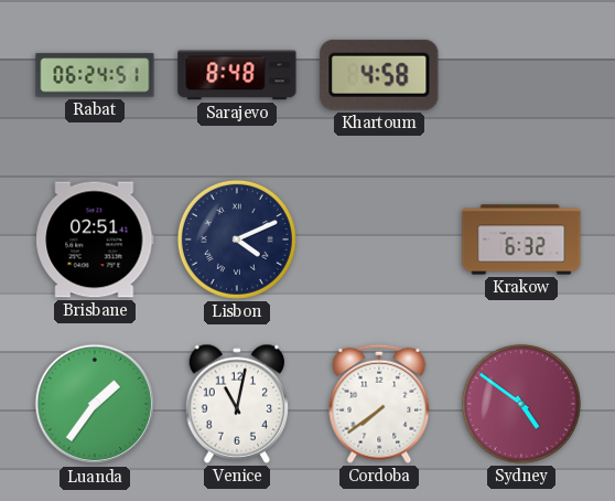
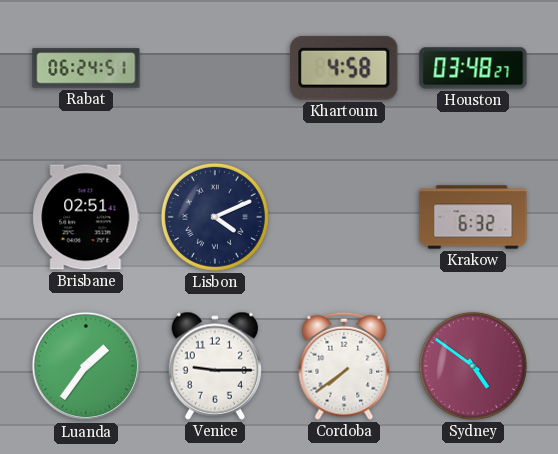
Sarajevo: 8:48 -> none
Houston: none -> 03:48
Venice: 11:02 -> 9:15
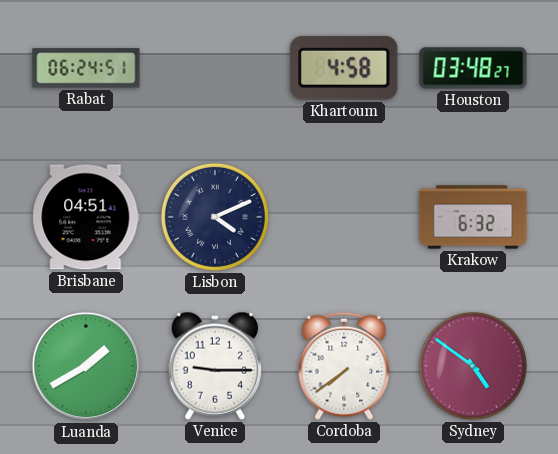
Brisbane: 02:51 -> 04:51
Luanda: 1:36 -> 1:40
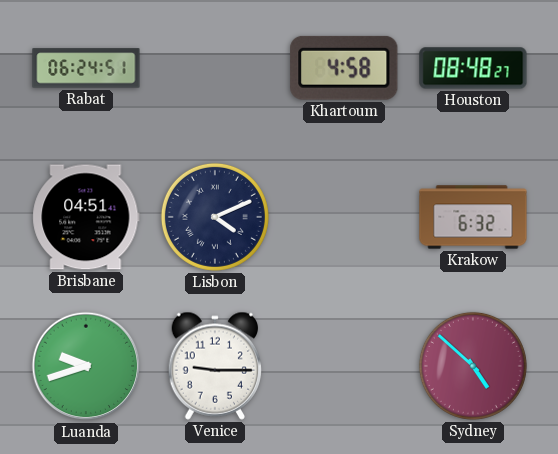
Houston: 03:48 -> 08:48
Luanda: 1:40 -> 9:42
Cordoba: 7:39 -> none
Sydney: 4:51 -> 4:52
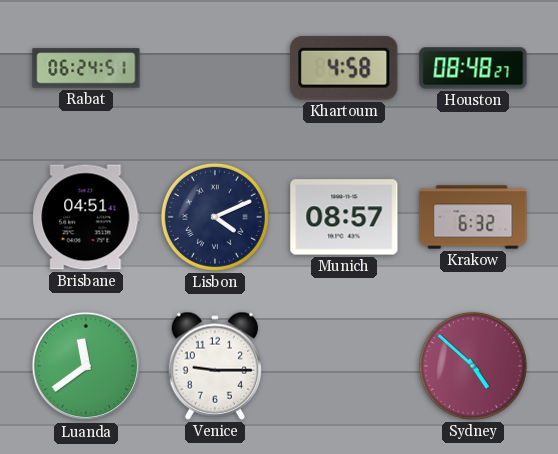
Munich: none -> 08:57
Luanda: 9:42 -> 11:39
